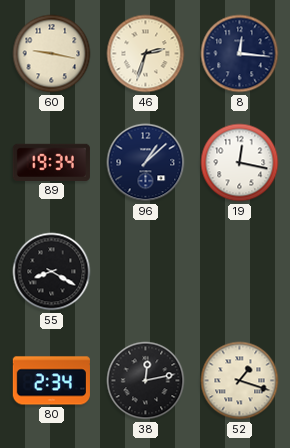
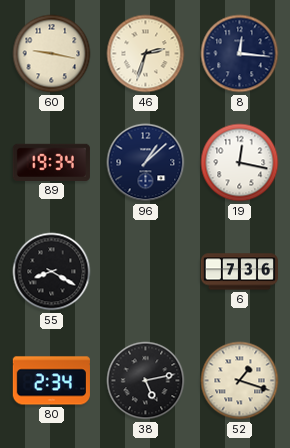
6: none -> 7:36
38: 12:13 -> 5:13
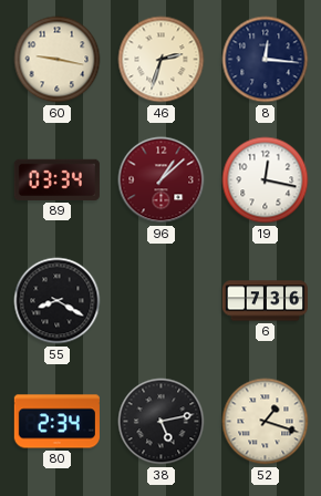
89: 19:34 -> 03:34
96 dial: navy -> burgundy
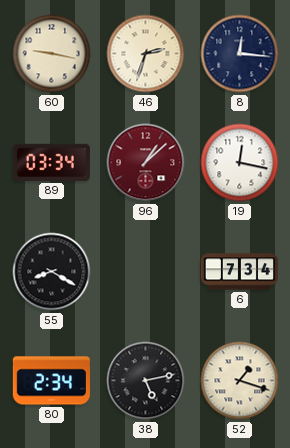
6: 7:36 -> 7:34
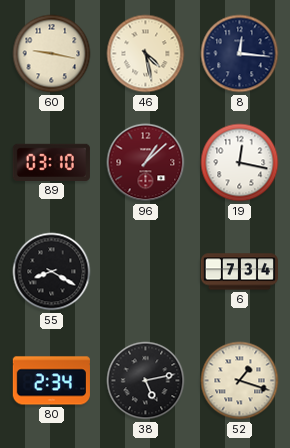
46: 2:33 -> 4:28
89: 03:34 -> 03:10
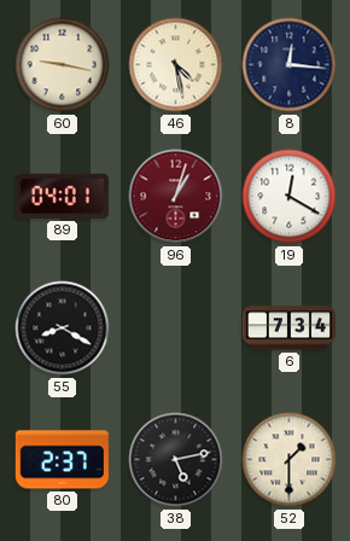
89: 03:10 -> 04:01
96: 1:08 -> 1:03
19: 12:17 -> 12:20
80: 2:34 -> 2:37
52: 1:18 -> 1:30
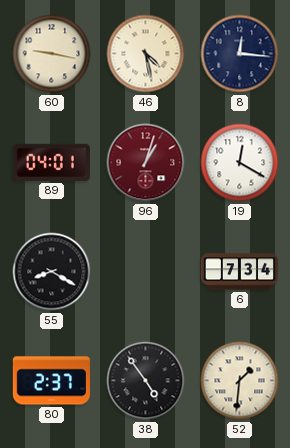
38: 5:13 -> 4:54
52: 1:30 -> 1:31
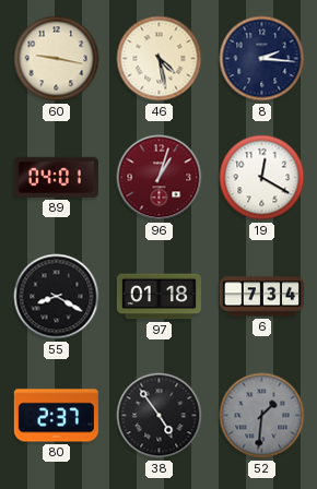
8: 12:16 -> 2:16
97: none -> 01:18
52 dial: cream -> grey
